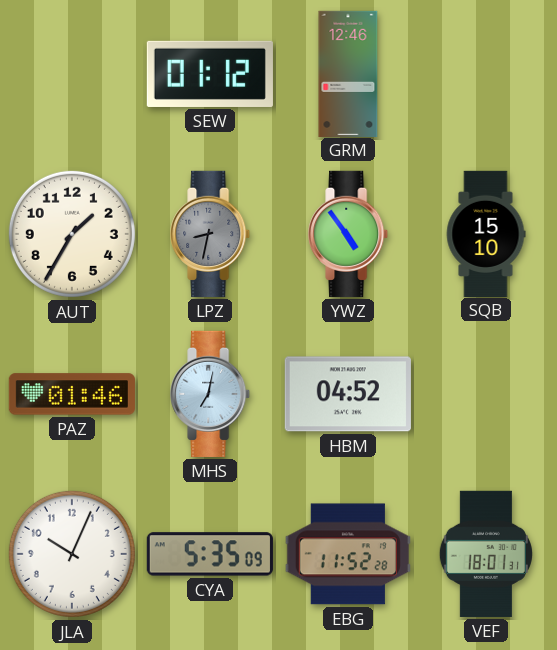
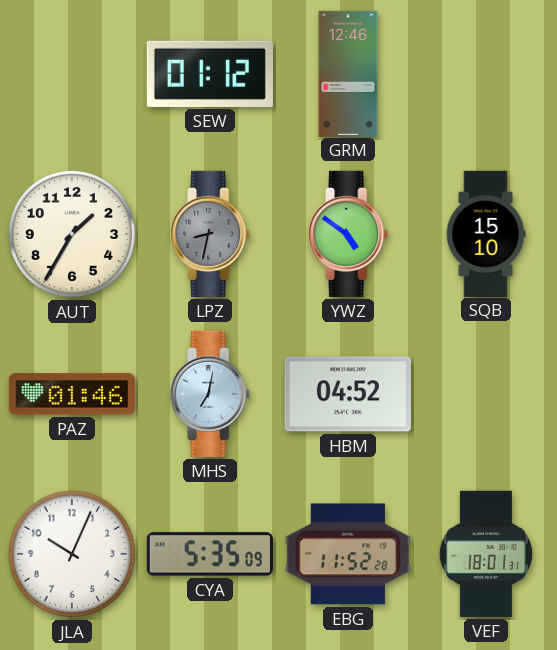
YWZ: 4:54 -> 4:51
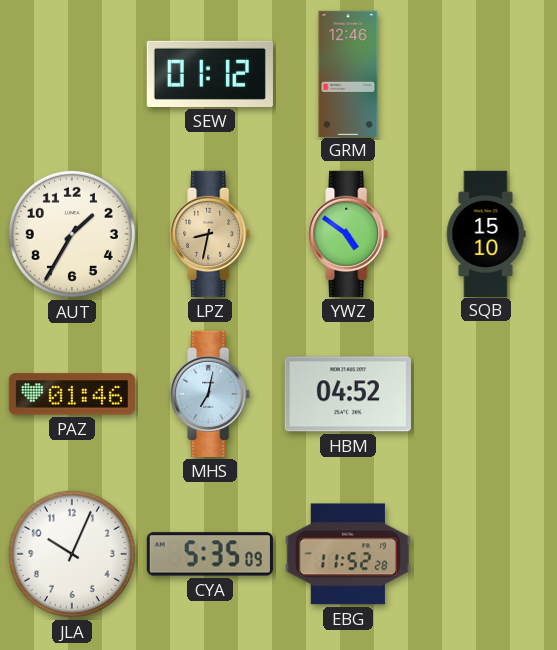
LPZ dial: grey -> champagne
VEF: 18:01 -> none
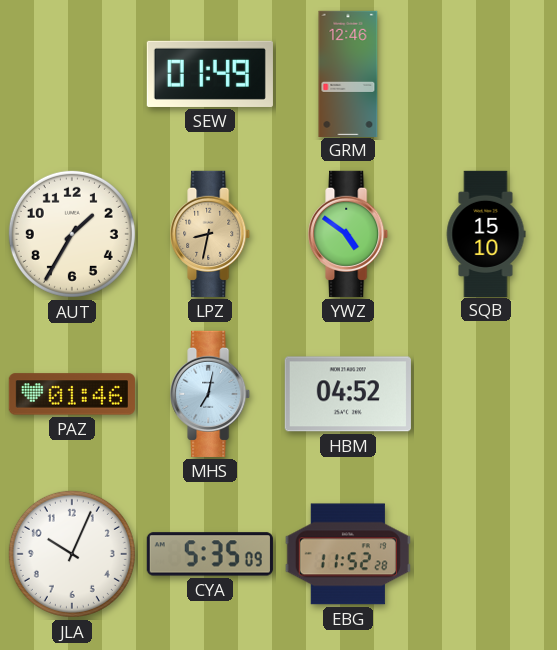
SEW: 01:12 -> 01:49
